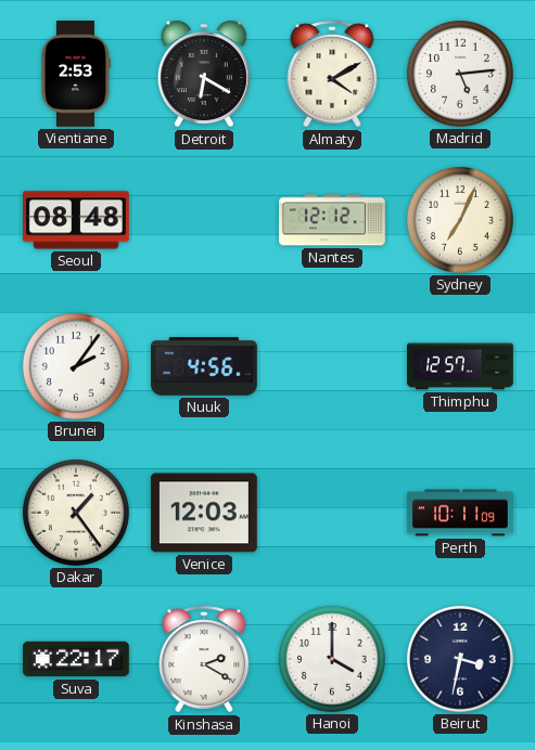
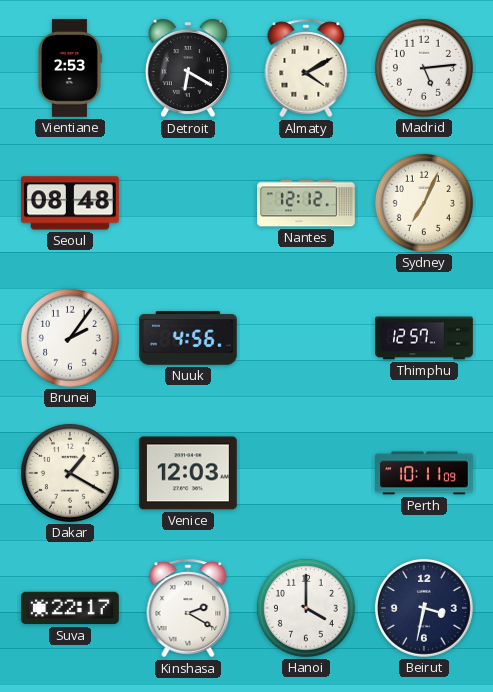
Dakar: 1:24 -> 1:20
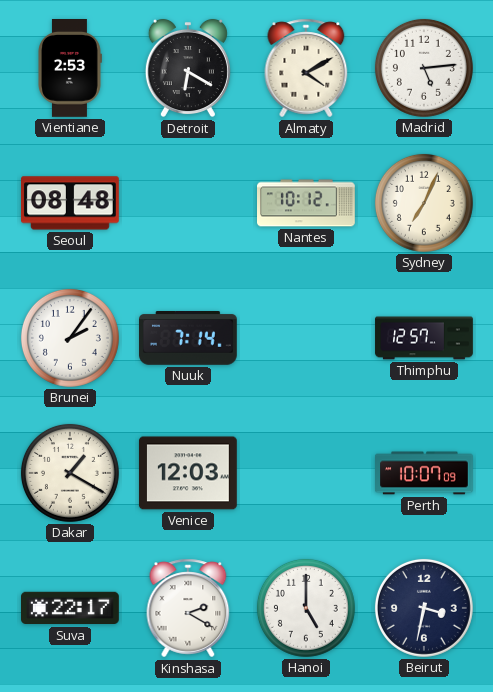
Nantes: 12:12 -> 10:12
Nuuk: 4:56 -> 7:14
Perth: 10:11 -> 10:07
Hanoi: 4:00 -> 5:00
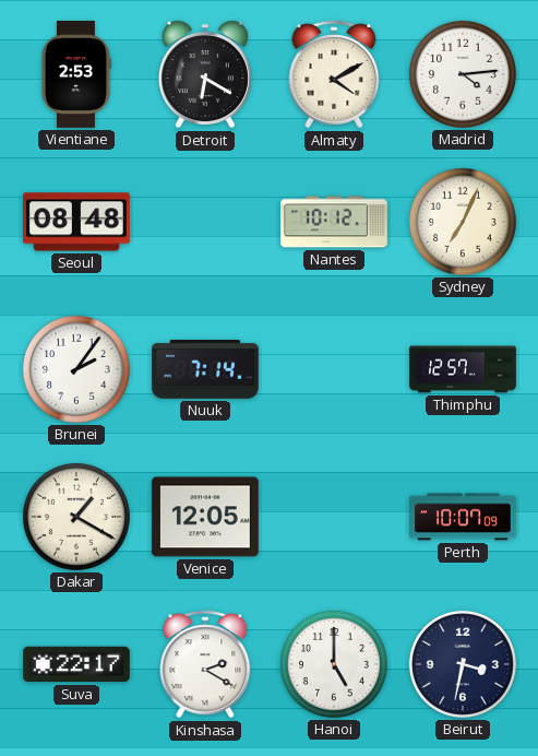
Madrid: 5:14 -> 4:14
Venice: 12:03 -> 12:05
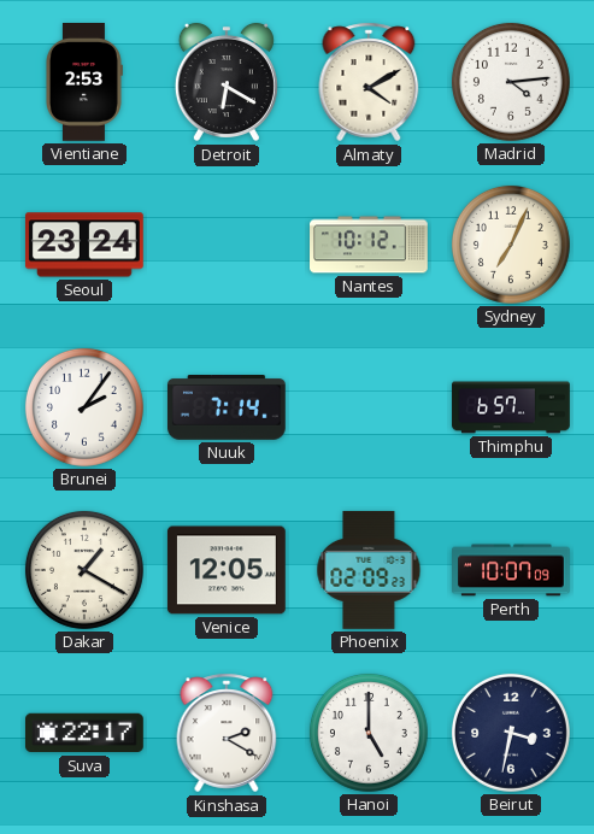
Seoul: 08:48 -> 23:24
Thimphu: 12:57 -> 6:57
Phoenix: none -> 02:09
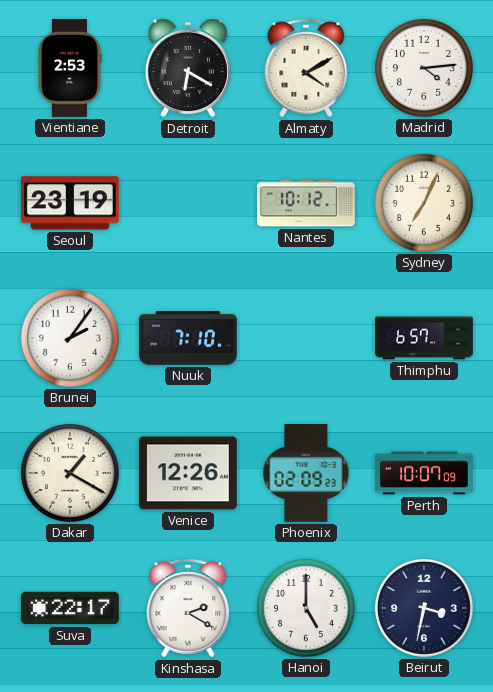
Seoul: 23:24 -> 23:19
Nuuk: 7:14 -> 7:10
Venice: 12:05 -> 12:26
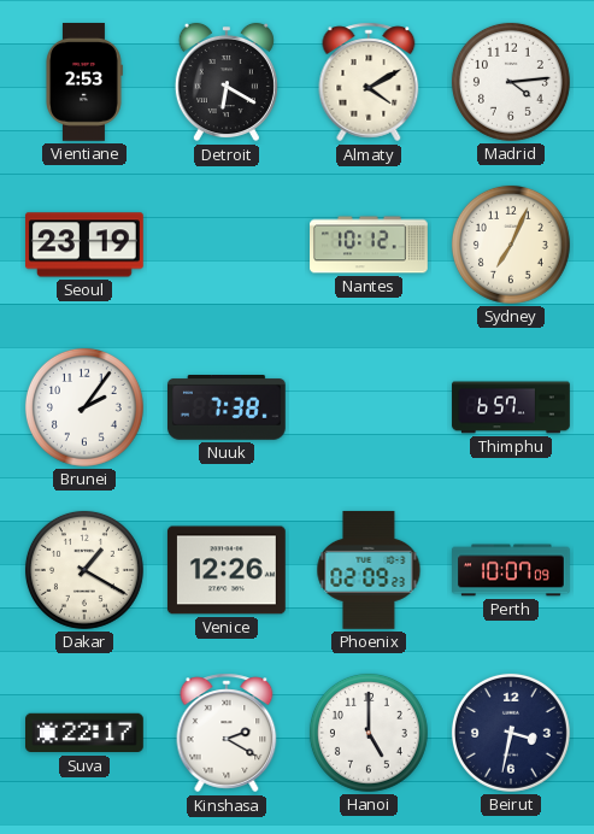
Nuuk: 7:10 -> 7:38
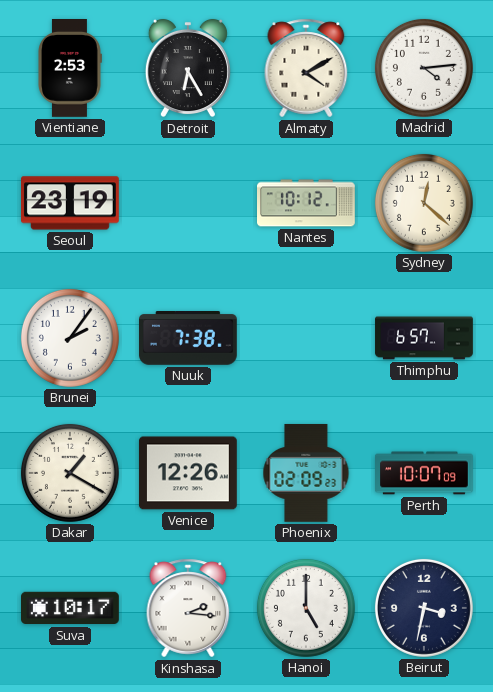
Detroit: 6:20 -> 6:25
Sydney: 7:04 -> 12:22
Suva: 22:17 -> 10:17
Kinshasa: 2:20 -> 2:16
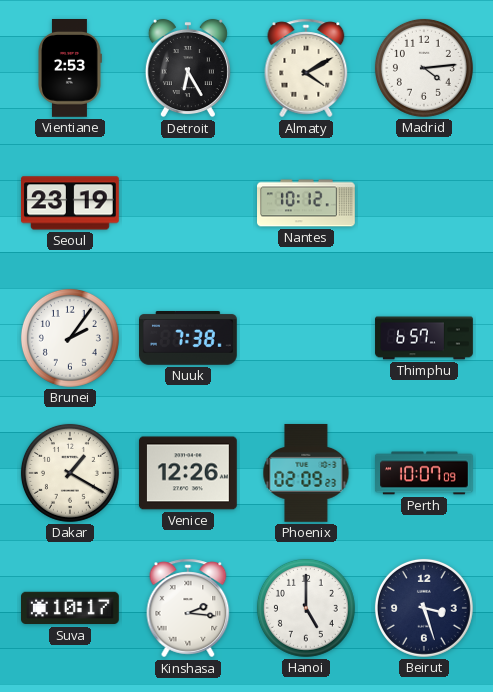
Sydney: 12:22 -> none
Beirut: 3:32 -> 3:27
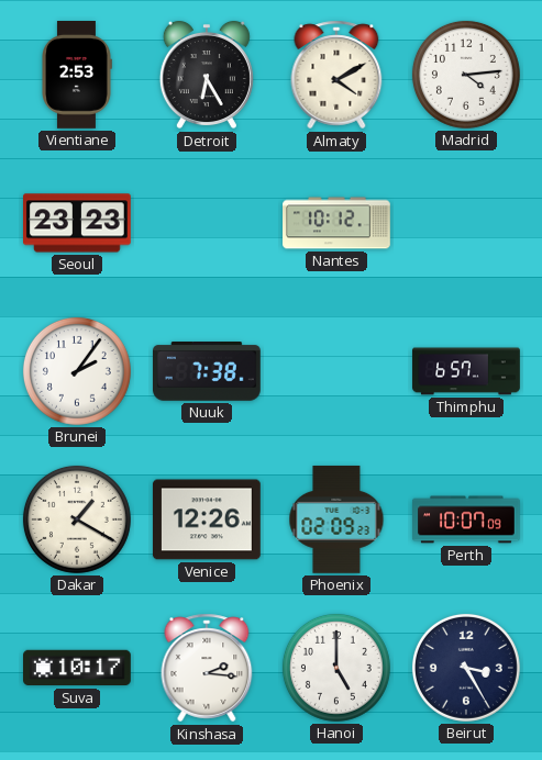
Seoul: 23:19 -> 23:23
Beirut: 3:27 -> 3:25
